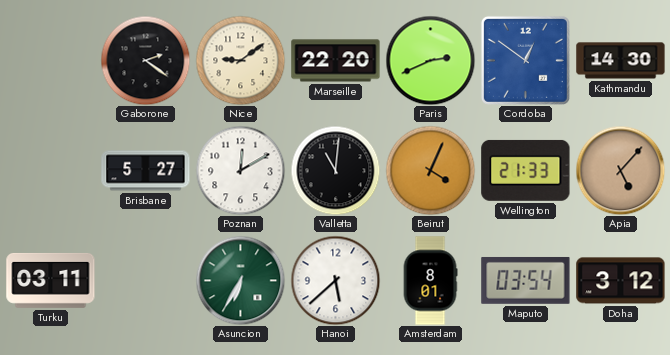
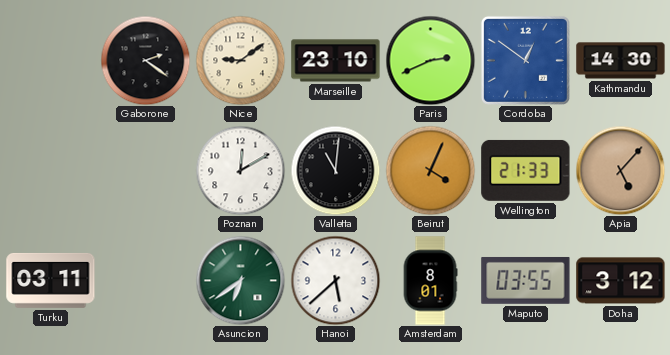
Marseille: 22:20 -> 23:10
Brisbane: 5:27 -> none
Asuncion: 6:35 -> 6:39
Maputo: 03:54 -> 03:55
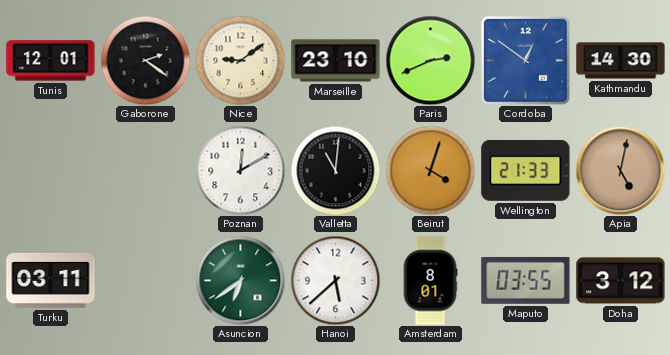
Tunis: none -> 12:01
Beirut: 4:04 -> 4:03
Apia: 5:07 -> 5:02
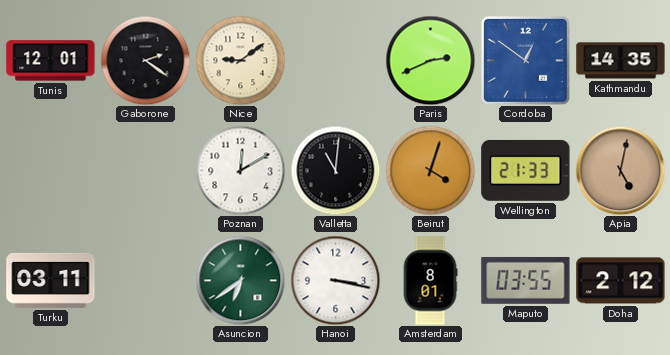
Marseille: 23:10 -> none
Kathmandu: 14:30 -> 14:35
Hanoi: 5:38 -> 3:17
Doha: 3:12 -> 2:12
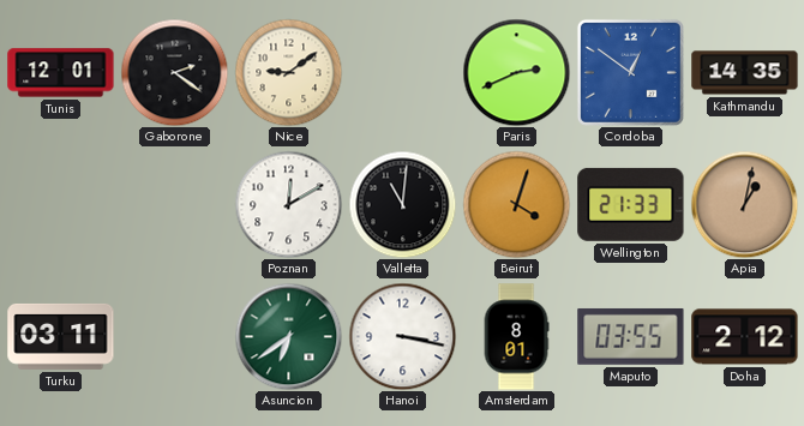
Apia: 5:02 -> 1:02
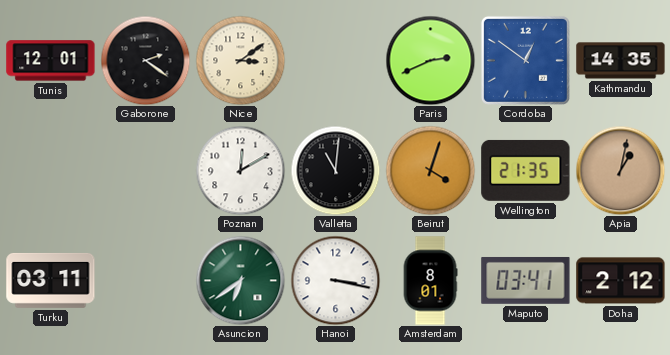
Nice: 9:09 -> 3:09
Wellington: 21:33 -> 21:35
Maputo: 03:55 -> 03:41
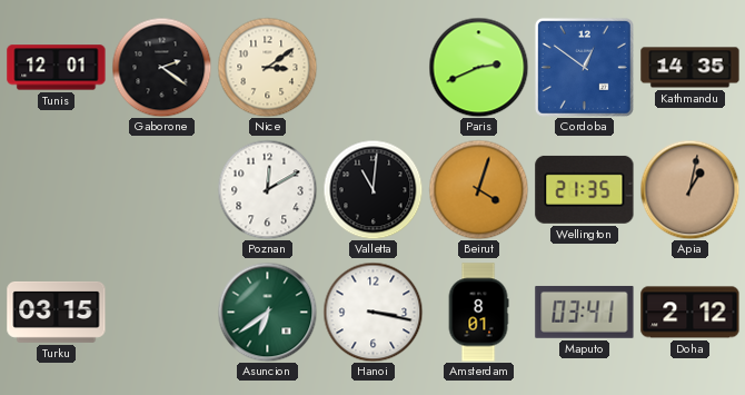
Turku: 03:11 -> 03:15
